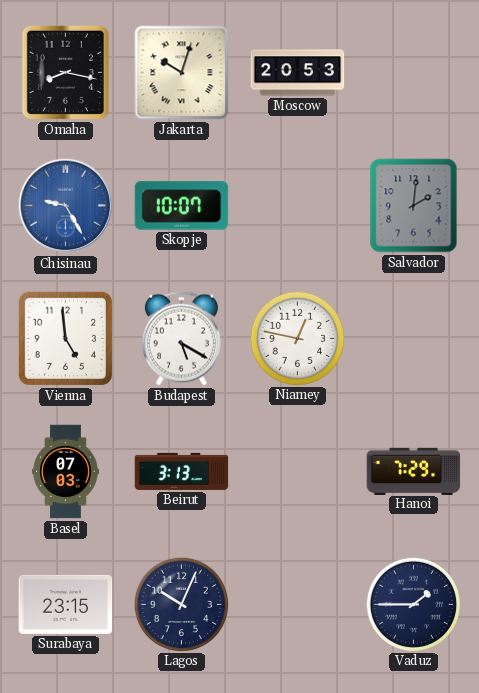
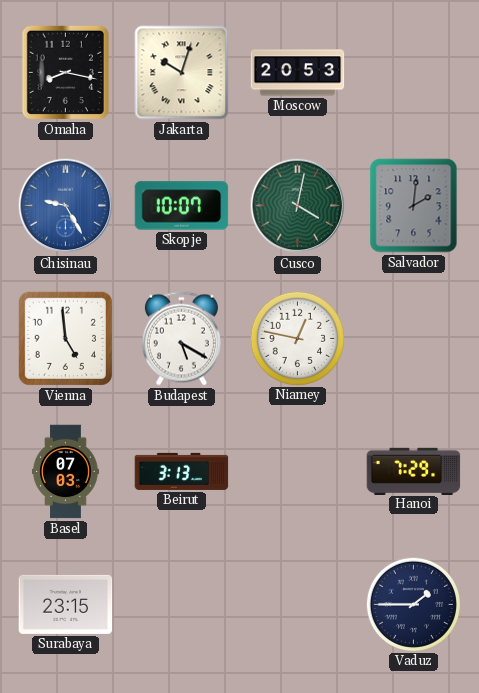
Cusco: none -> 4:02
Lagos: 10:04 -> none
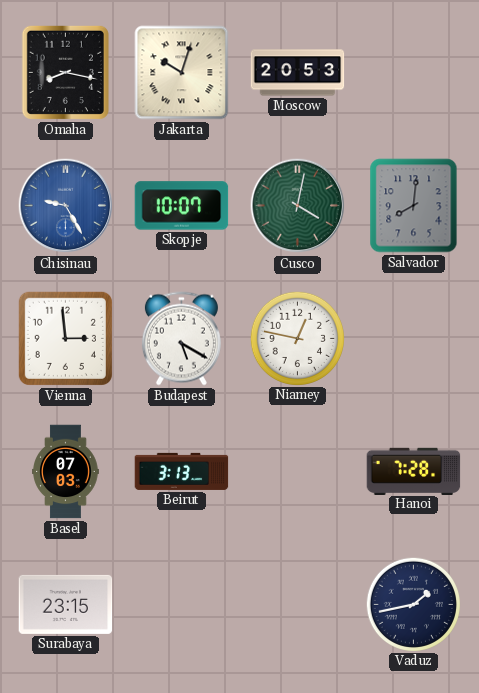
Salvador: 2:01 -> 8:01
Vienna: 4:59 -> 2:59
Hanoi: 7:29 -> 7:28
Vaduz: 1:45 -> 1:43
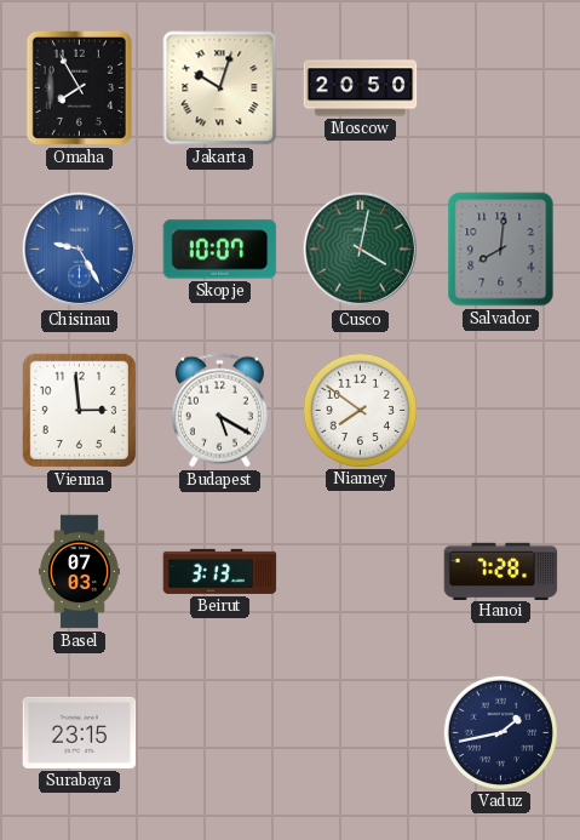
Omaha: 8:17 -> 7:55
Moscow: 20:53 -> 20:50
Niamey: 12:47 -> 7:51
